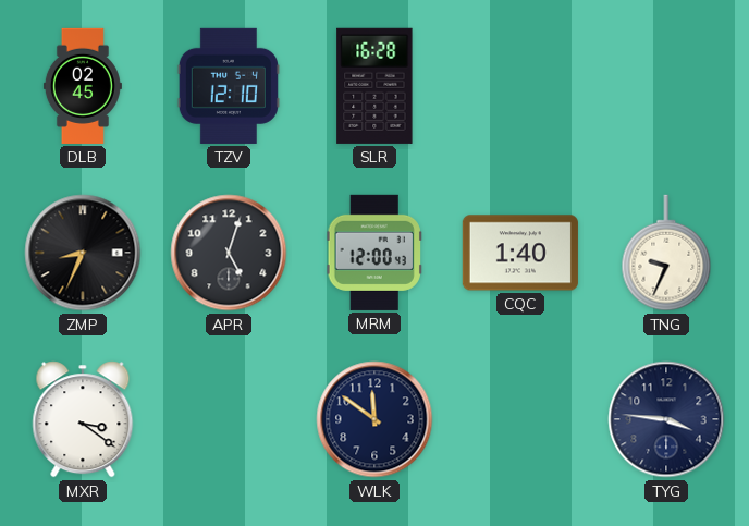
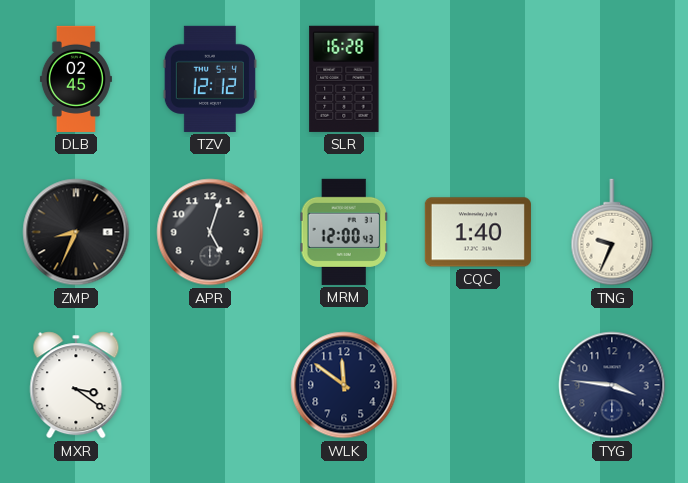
TZV: 12:10 -> 12:12
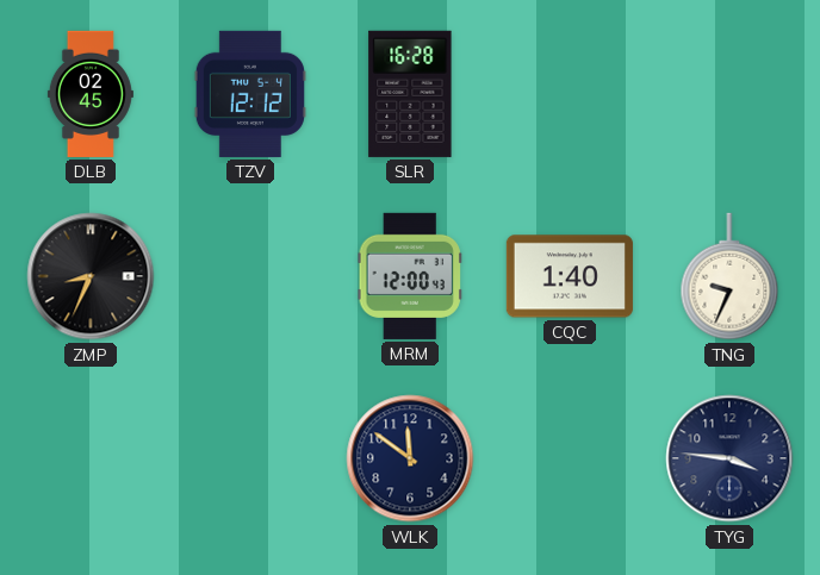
APR: 5:03 -> none
MXR: 3:21 -> none
